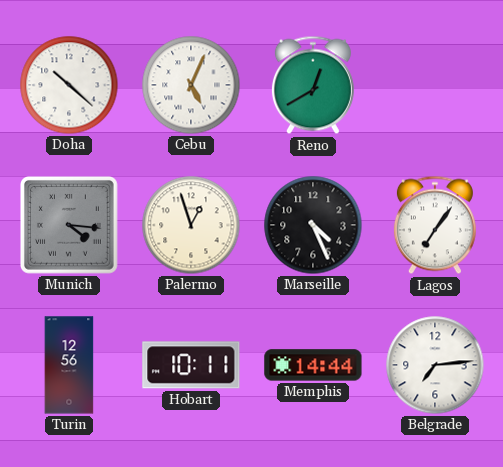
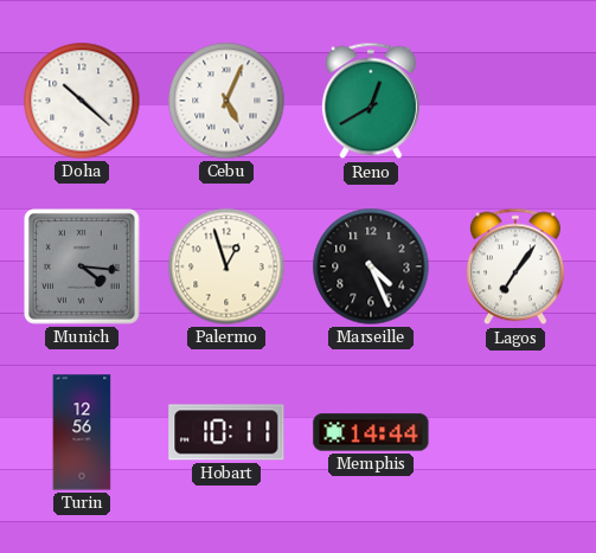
Belgrade: 7:14 -> none
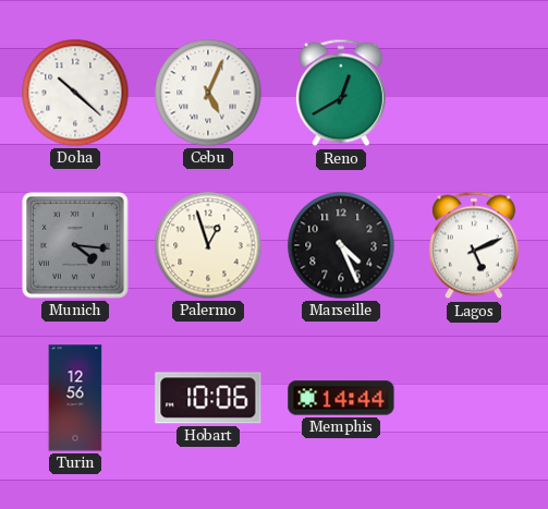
Lagos: 7:06 -> 5:11
Hobart: 10:11 -> 10:06
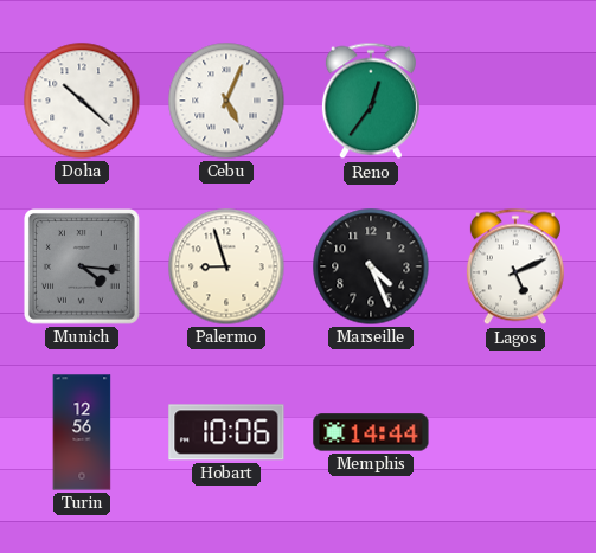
Reno: 12:40 -> 12:36
Palermo: 12:57 -> 8:57
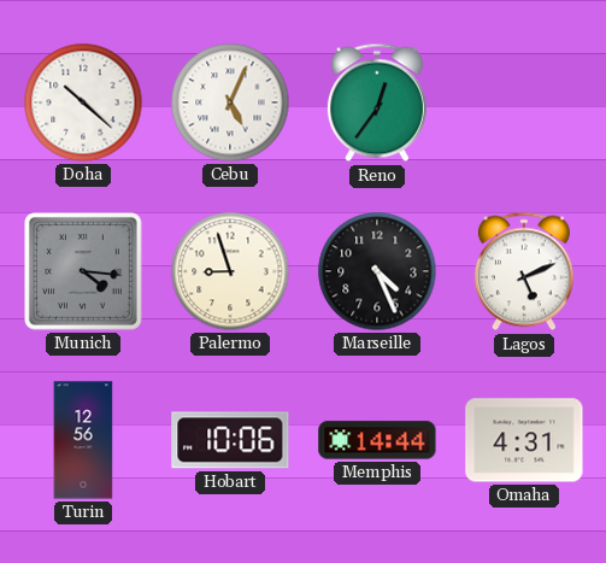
Omaha: none -> 4:31
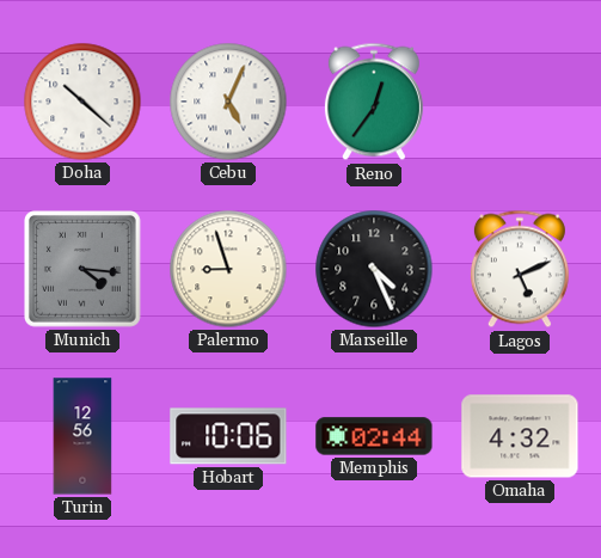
Memphis: 14:44 -> 02:44
Omaha: 4:31 -> 4:32
